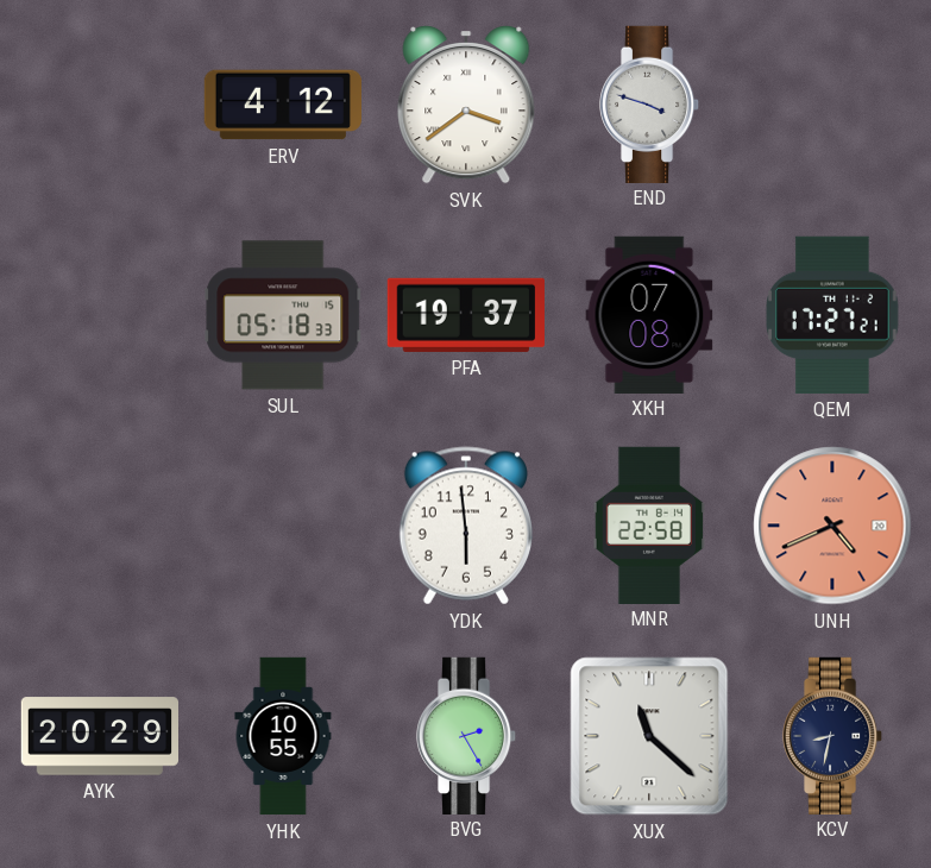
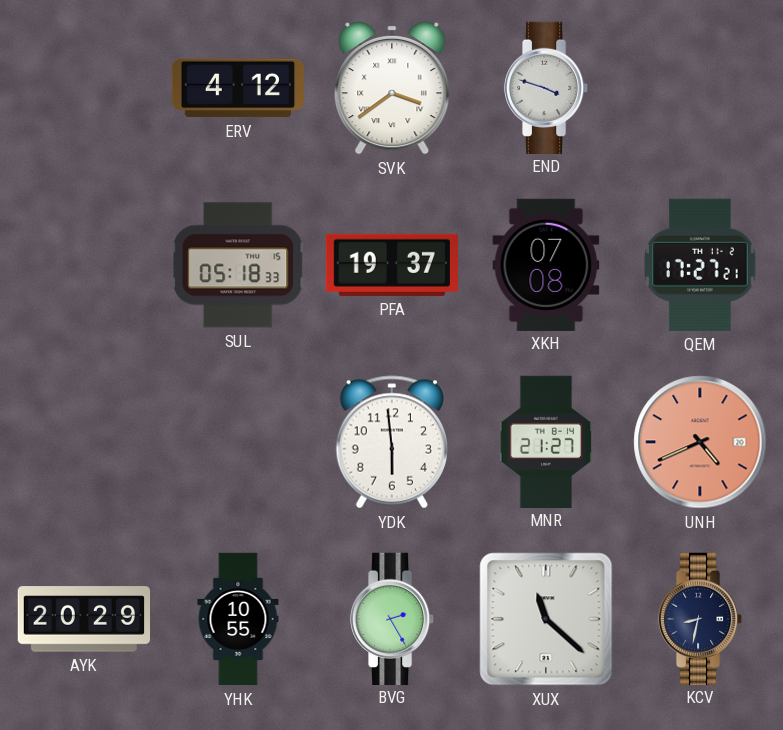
MNR: 22:58 -> 21:27
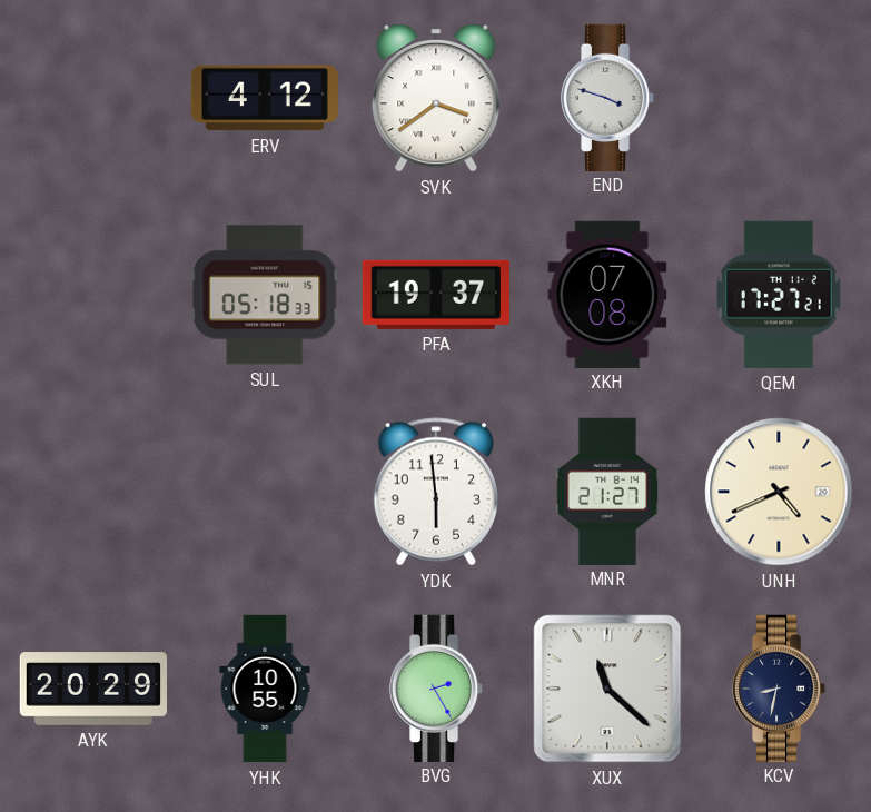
UNH dial: salmon -> cream
